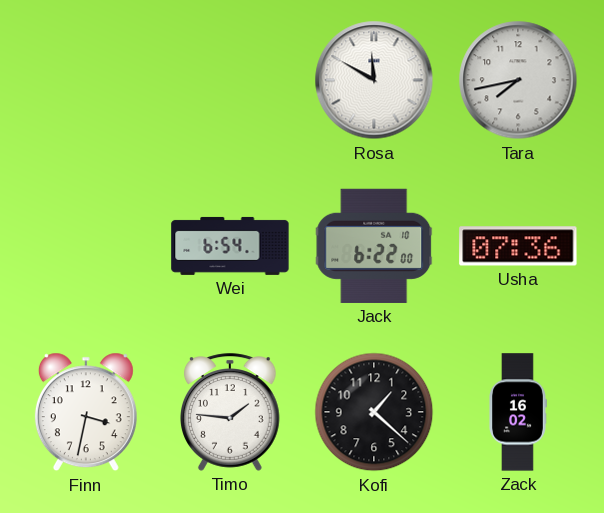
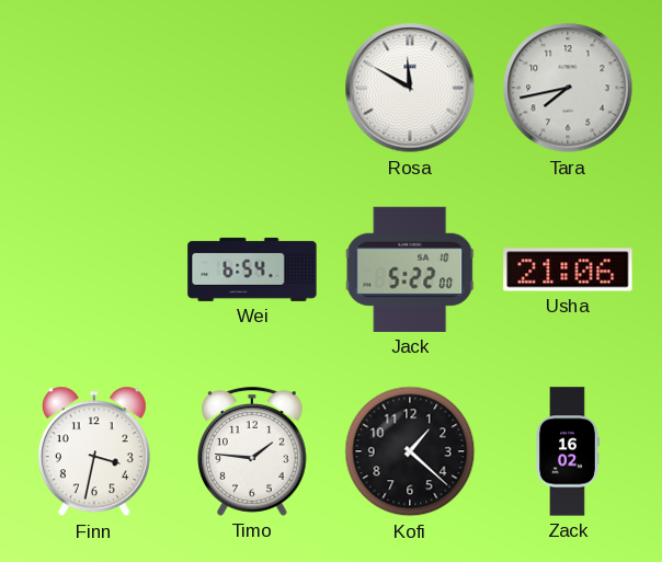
Jack: 6:22 -> 5:22
Usha: 07:36 -> 21:06
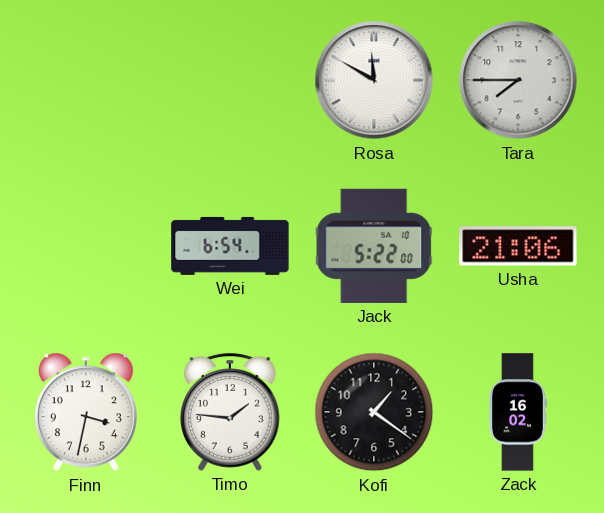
Tara: 7:43 -> 7:45
Kofi: 1:22 -> 1:21
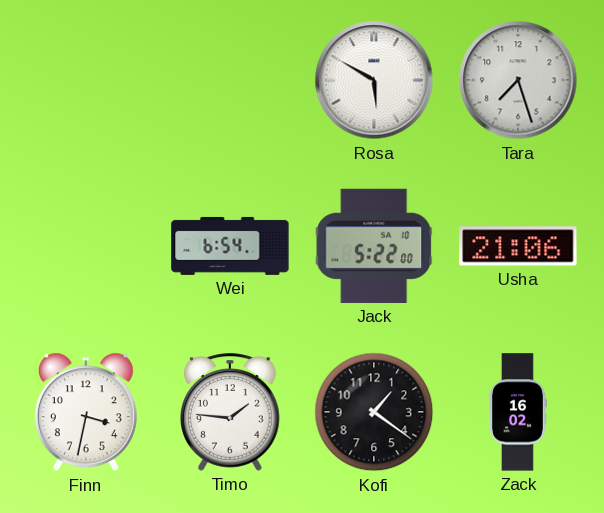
Rosa: 11:50 -> 5:50
Tara: 7:45 -> 7:27
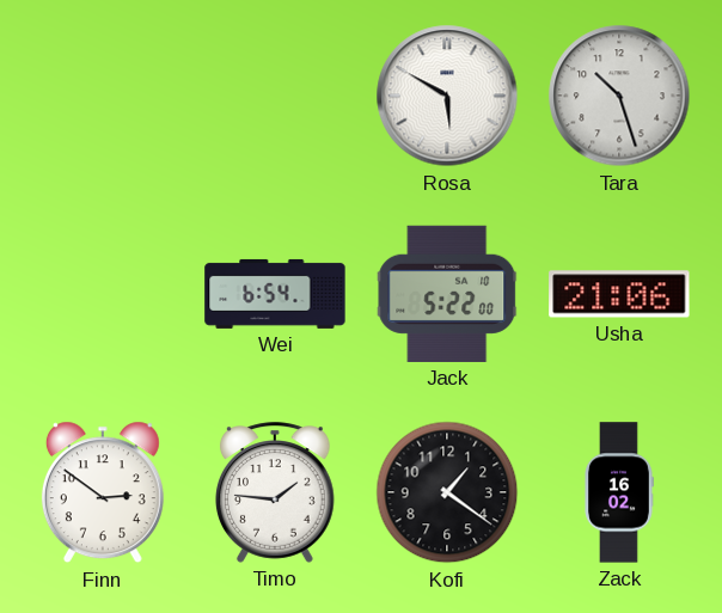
Tara: 7:27 -> 10:27
Finn: 3:32 -> 2:51
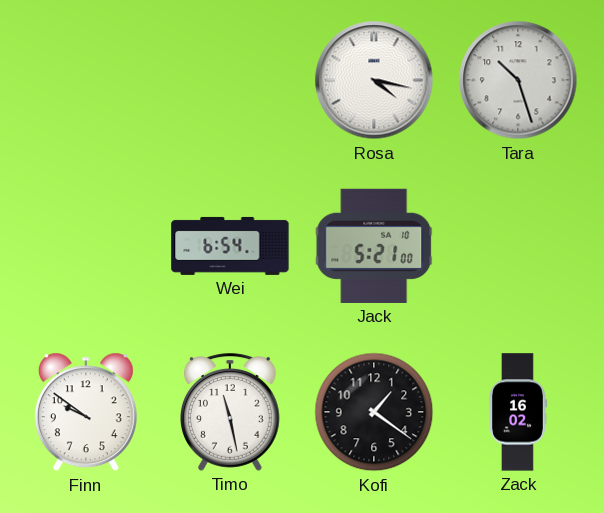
Rosa: 5:50 -> 4:17
Jack: 5:22 -> 5:21
Usha: 21:06 -> none
Finn: 2:51 -> 9:51
Timo: 1:46 -> 11:28
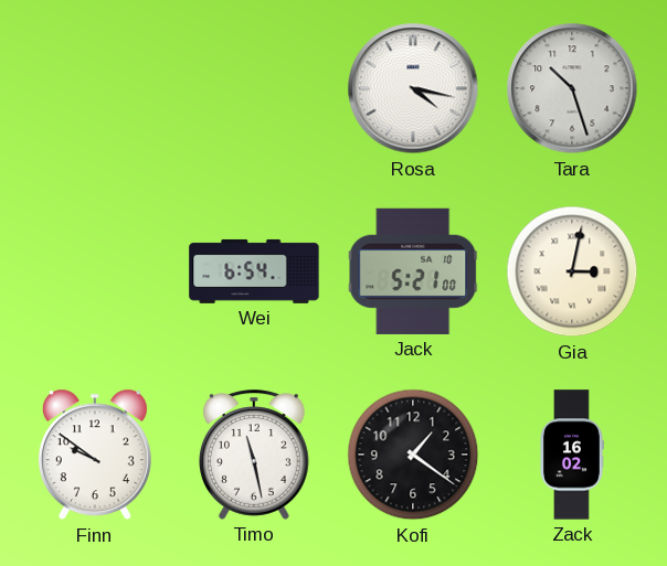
Gia: none -> 3:02
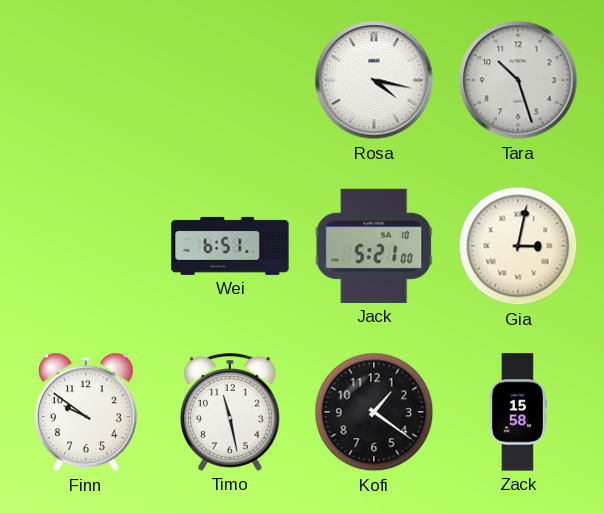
Wei: 6:54 -> 6:51
Zack: 16:02 -> 15:58
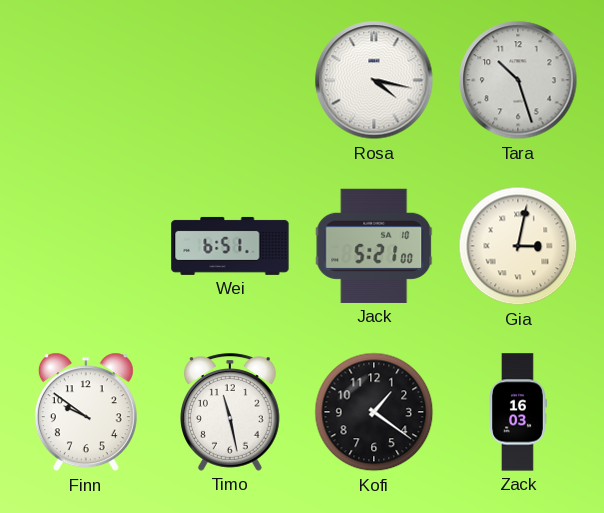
Zack: 15:58 -> 16:03
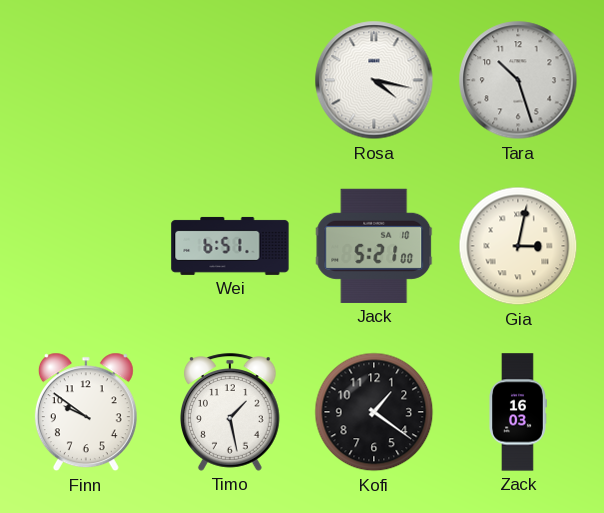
Timo: 11:28 -> 1:28
